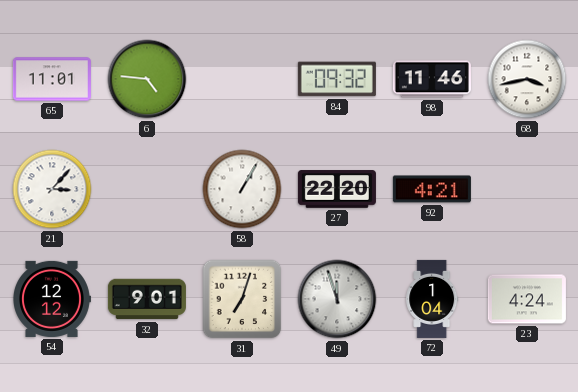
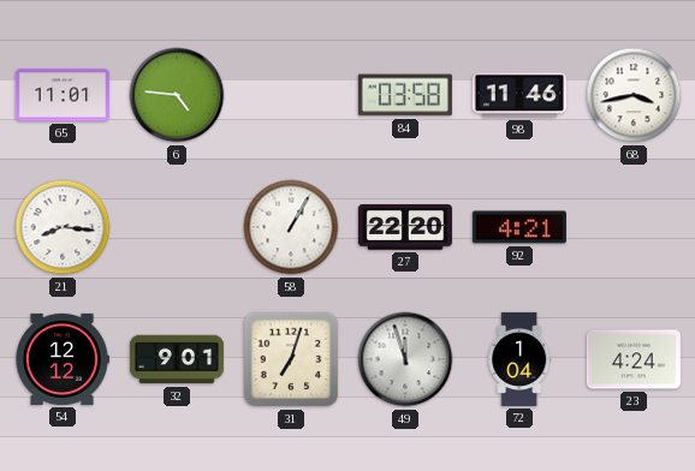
84: 09:32 -> 03:58
21: 3:07 -> 8:16
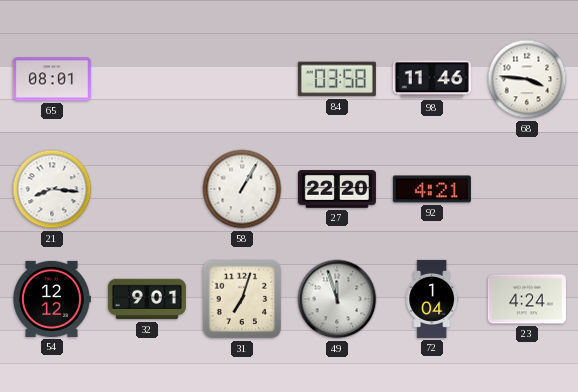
65: 11:01 -> 08:01
6: 4:46 -> none
68: 3:43 -> 3:46
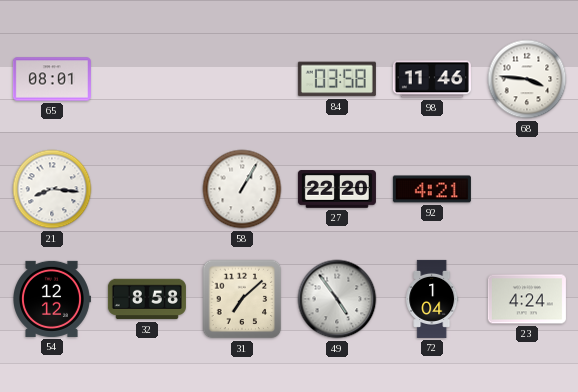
32: 9:01 -> 8:58
31: 7:03 -> 7:08
49: 11:57 -> 4:54
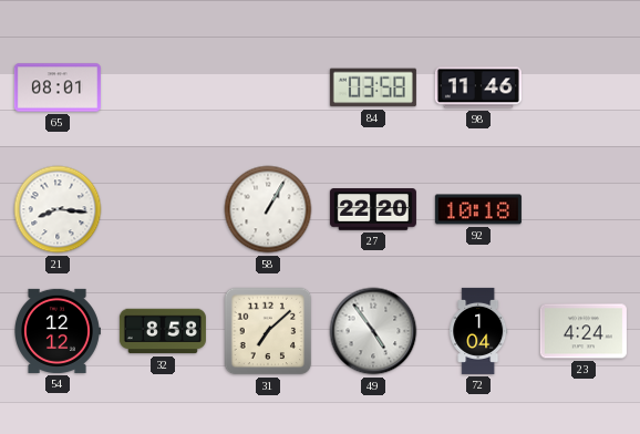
68: 3:46 -> none
92: 4:21 -> 10:18
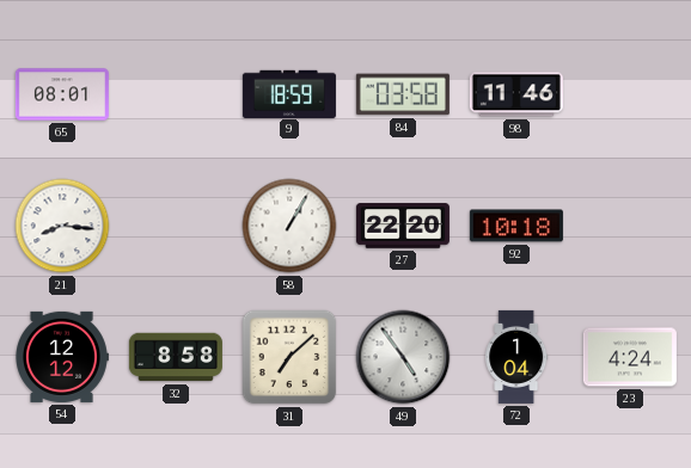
9: none -> 18:59
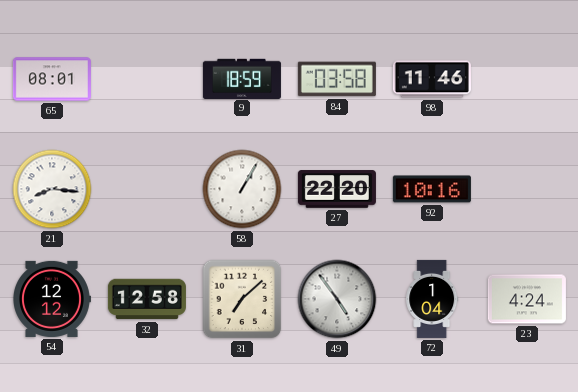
92: 10:18 -> 10:16
32: 8:58 -> 12:58
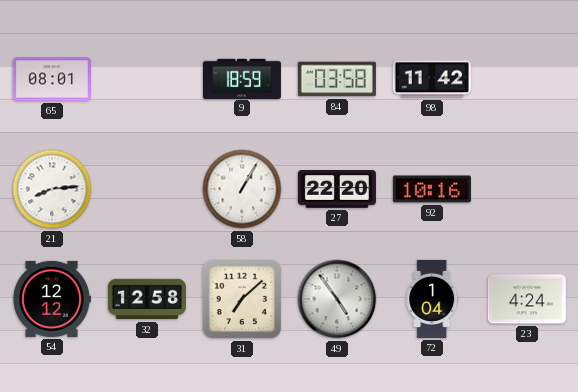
98: 11:46 -> 11:42
21: 8:16 -> 8:14
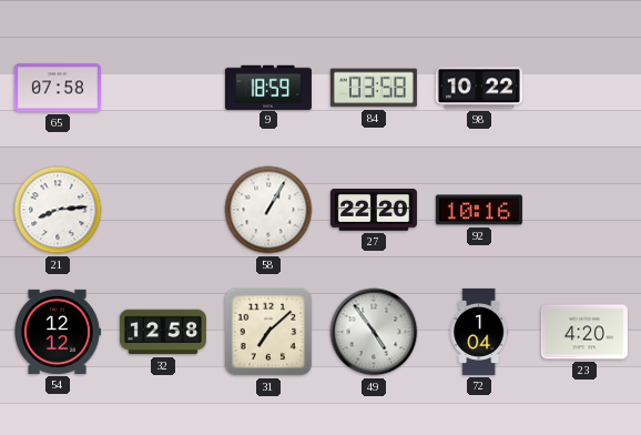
65: 08:01 -> 07:58
98: 11:42 -> 10:22
23: 4:24 -> 4:20
